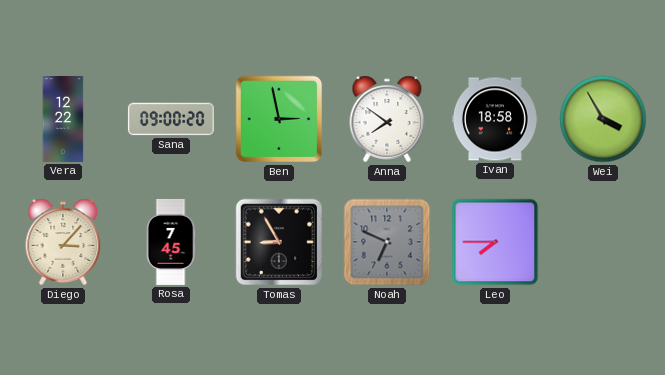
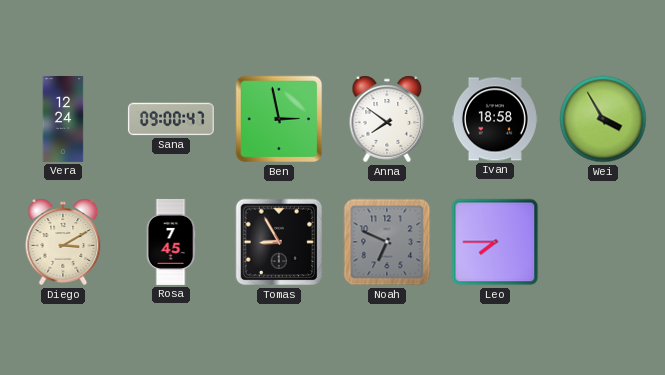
Vera: 12:22 -> 12:24
Sana: 09:00:20 -> 09:00:47
Diego: 3:07 -> 3:10
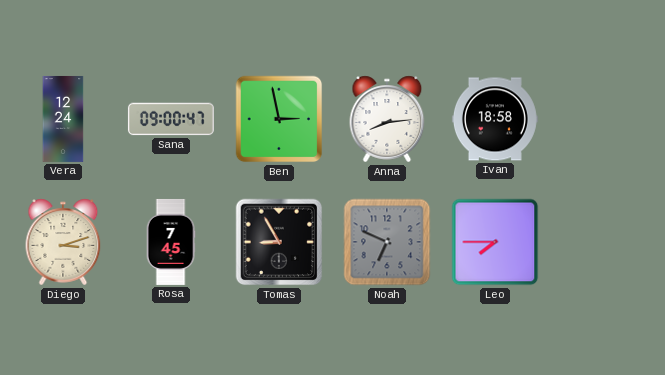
Anna: 7:51 -> 8:14
Wei: 3:55 -> none
Diego: 3:10 -> 3:12
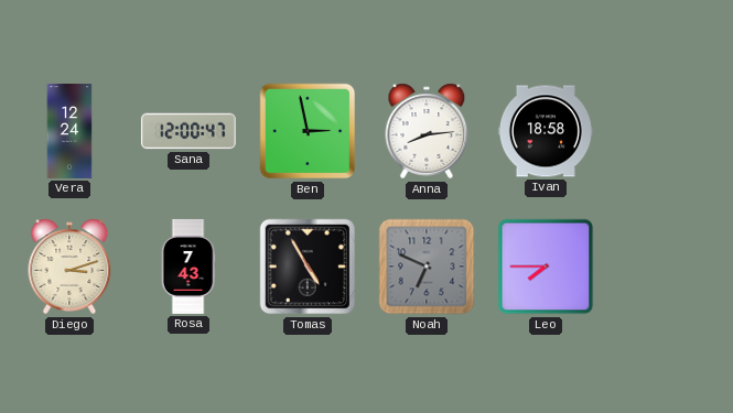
Sana: 09:00 -> 12:00
Rosa: 7:45 -> 7:43
Tomas: 8:55 -> 4:55
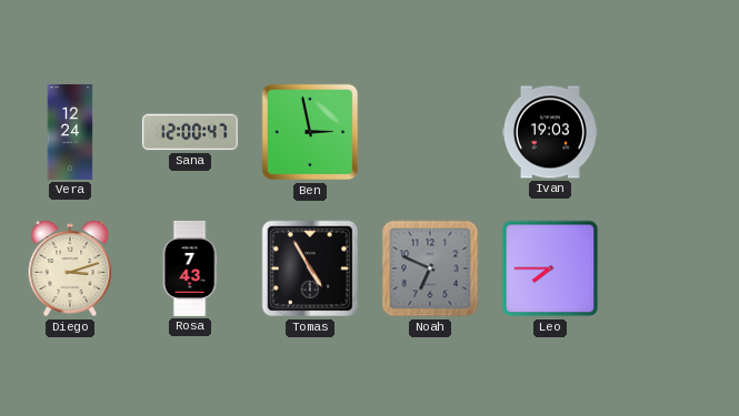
Anna: 8:14 -> none
Ivan: 18:58 -> 19:03
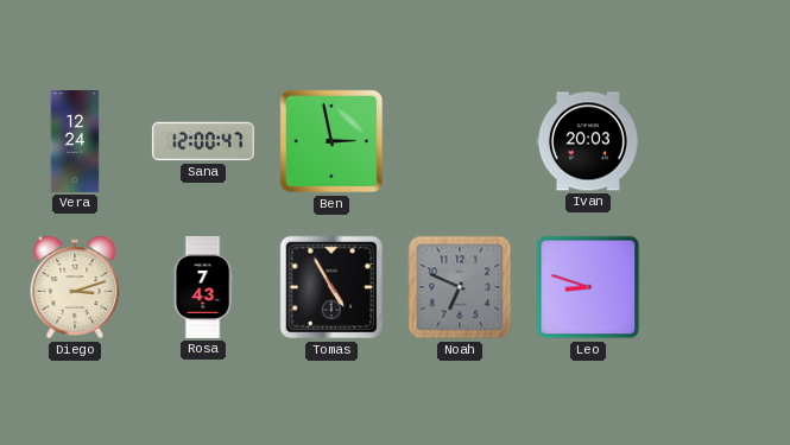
Ivan: 19:03 -> 20:03
Leo: 7:45 -> 8:48
